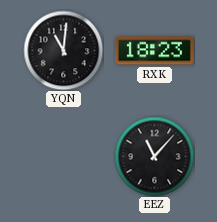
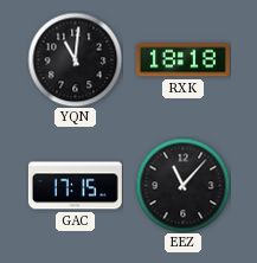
RXK: 18:23 -> 18:18
GAC: none -> 17:15
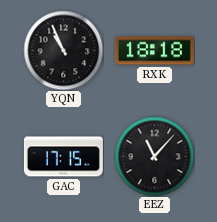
YQN: 11:01 -> 10:56
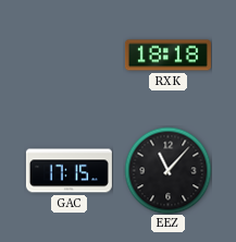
YQN: 10:56 -> none
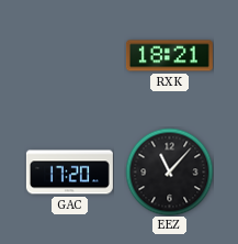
RXK: 18:18 -> 18:21
GAC: 17:15 -> 17:20
